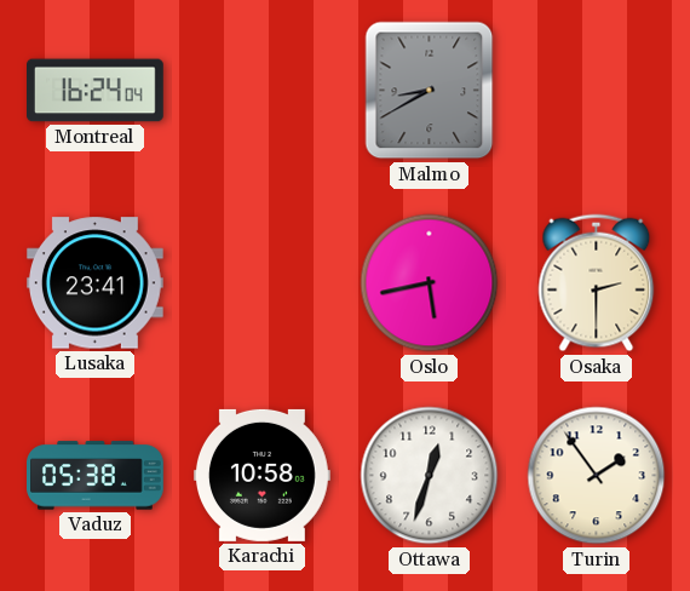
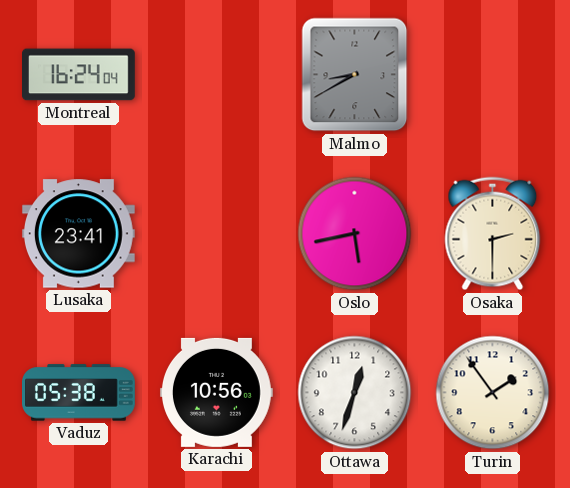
Karachi: 10:58 -> 10:56
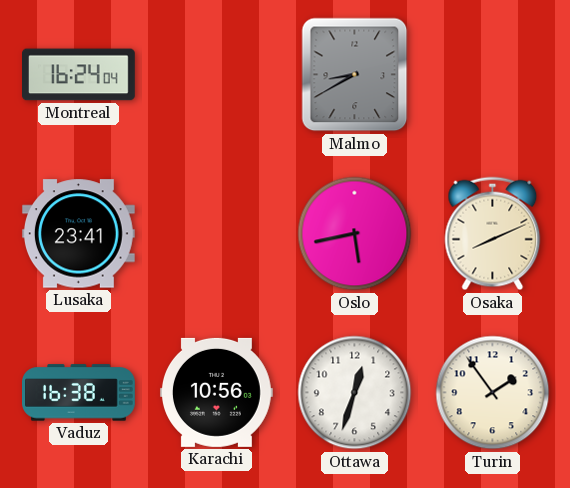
Osaka: 2:30 -> 8:11
Vaduz: 05:38 -> 16:38
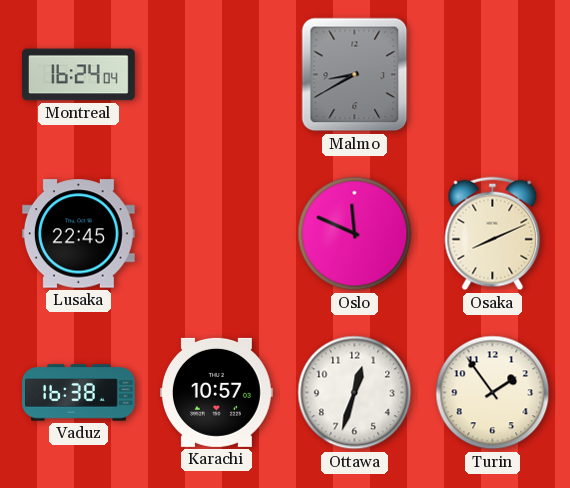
Lusaka: 23:41 -> 22:45
Oslo: 5:43 -> 11:49
Karachi: 10:56 -> 10:57
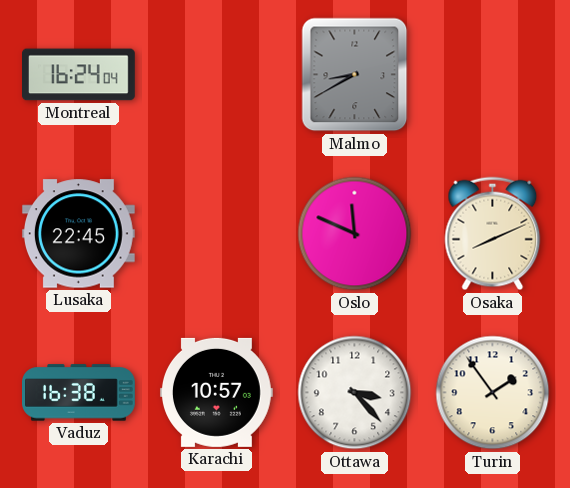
Ottawa: 12:33 -> 3:23
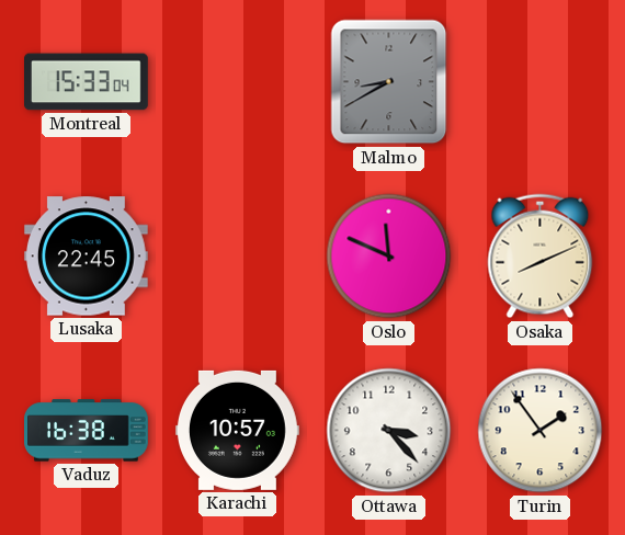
Montreal: 16:24 -> 15:33
